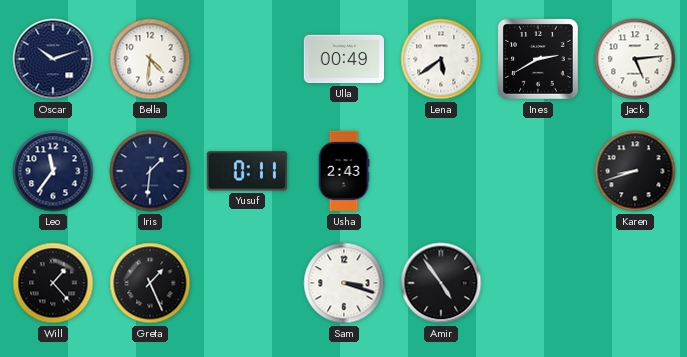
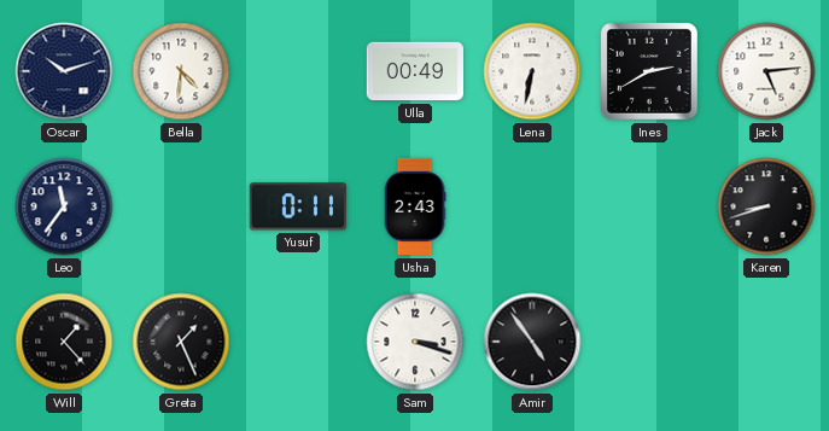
Lena: 5:39 -> 6:32
Iris: 1:31 -> none
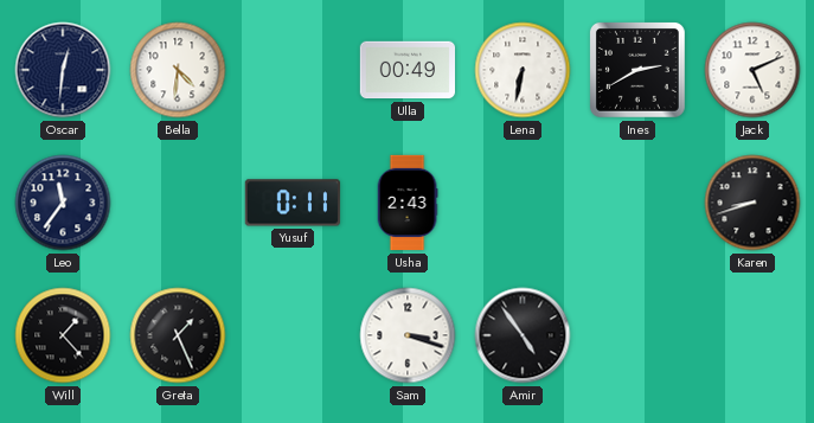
Oscar: 10:12 -> 12:31
Jack: 5:14 -> 5:11
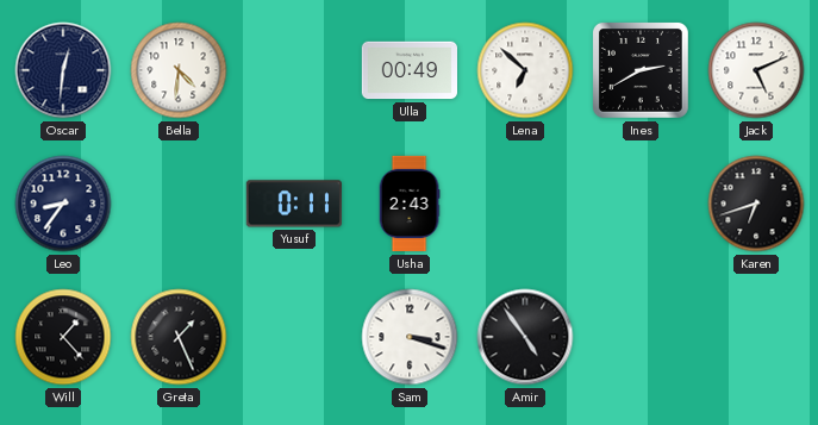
Lena: 6:32 -> 6:52
Leo: 11:36 -> 8:36
Karen: 8:42 -> 6:42
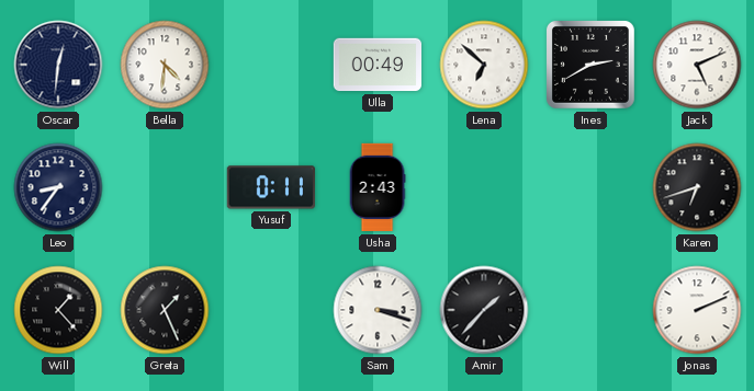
Amir: 4:54 -> 1:37
Jonas: none -> 2:11
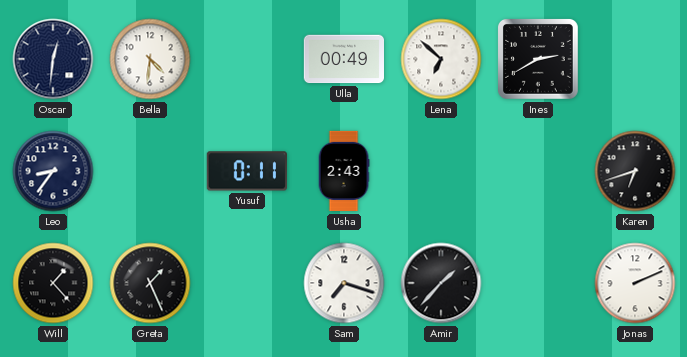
Jack: 5:11 -> none
Sam: 3:18 -> 7:18
